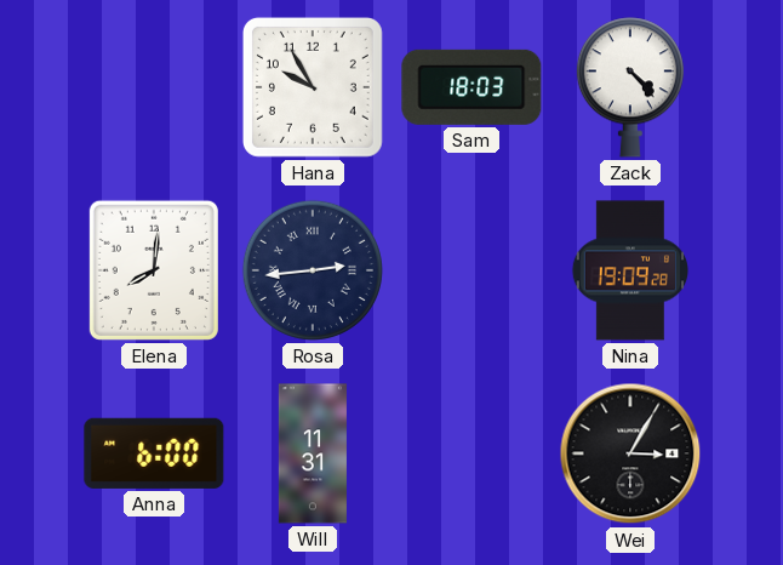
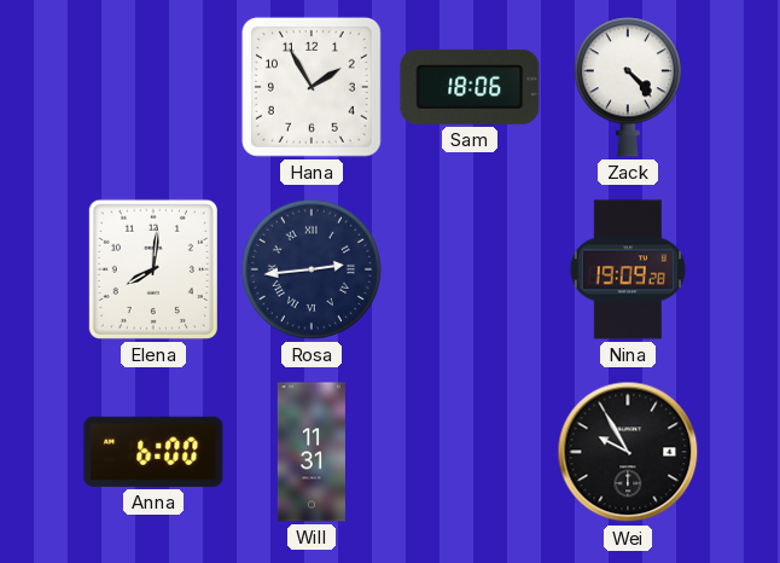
Hana: 9:55 -> 1:55
Sam: 18:03 -> 18:06
Wei: 3:05 -> 9:55
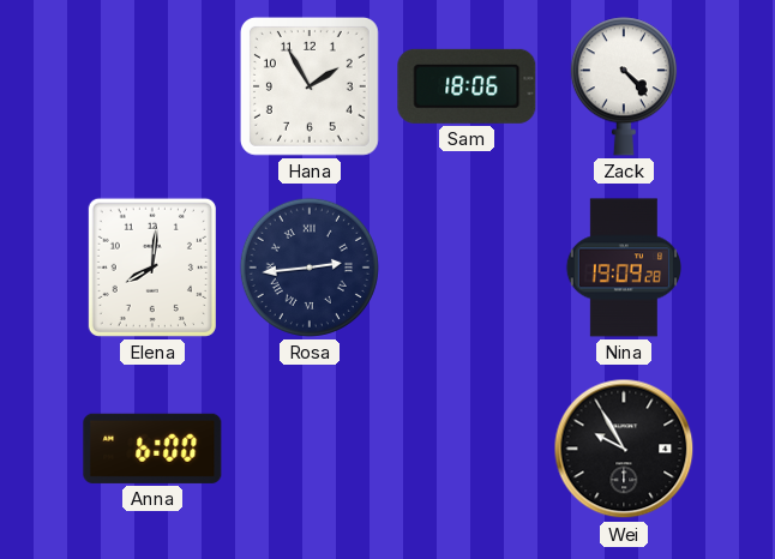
Will: 11:31 -> none
